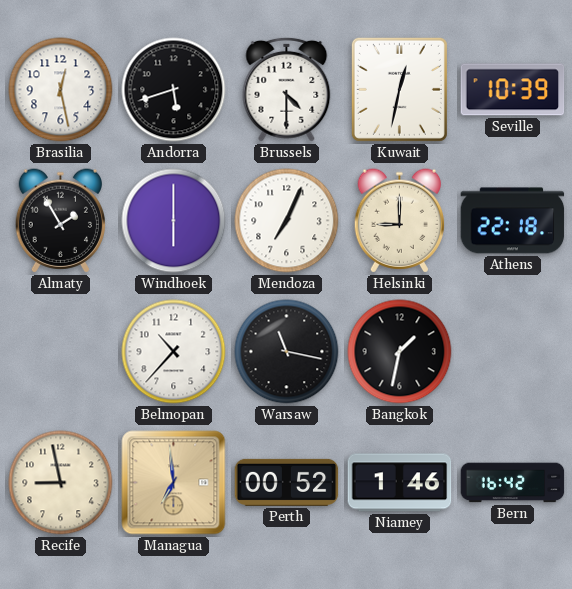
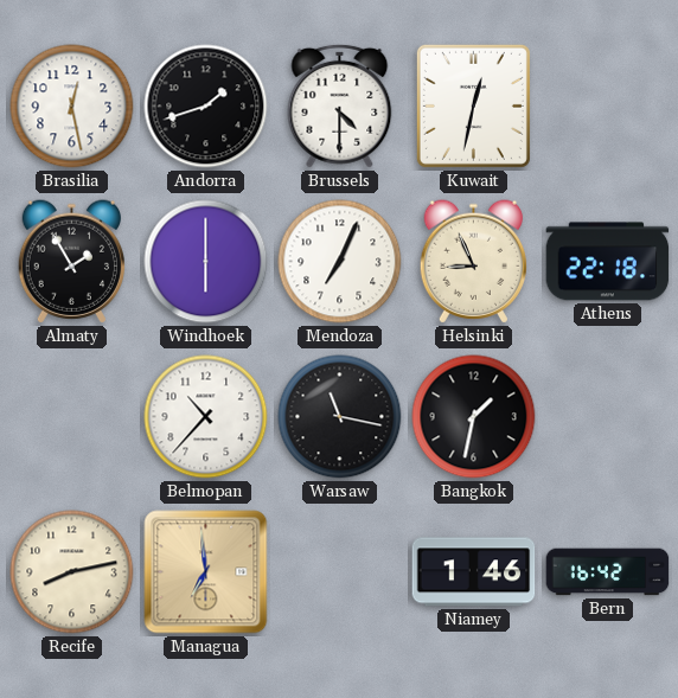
Andorra: 5:42 -> 1:42
Seville: 10:39 -> none
Helsinki: 9:00 -> 8:56
Recife: 8:58 -> 8:13
Perth: 00:52 -> none
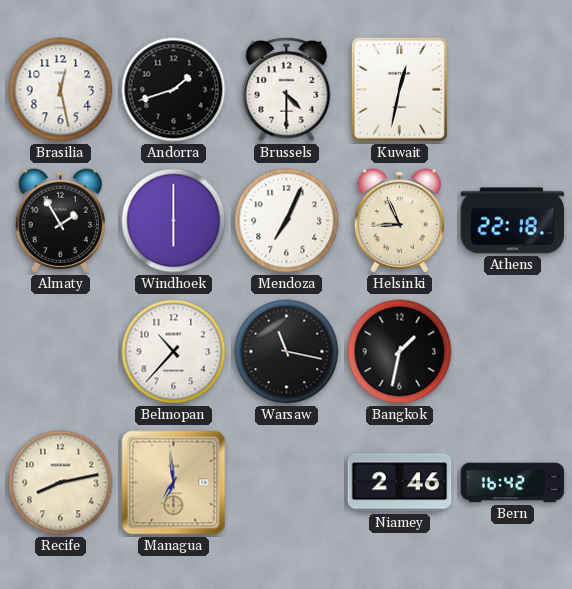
Niamey: 1:46 -> 2:46
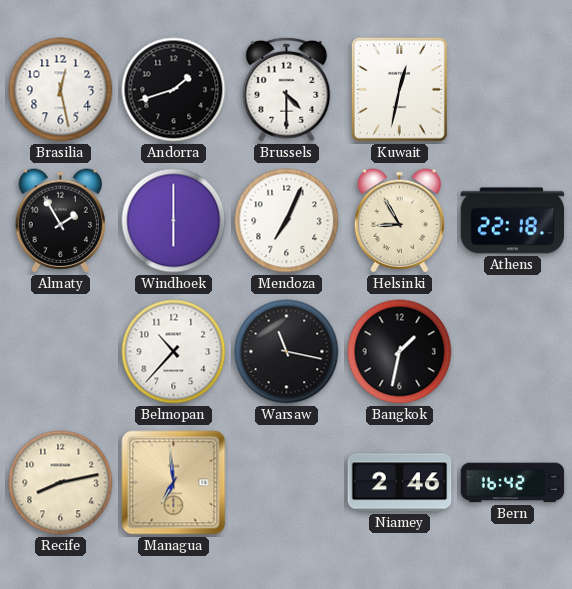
Helsinki: 8:56 -> 8:55
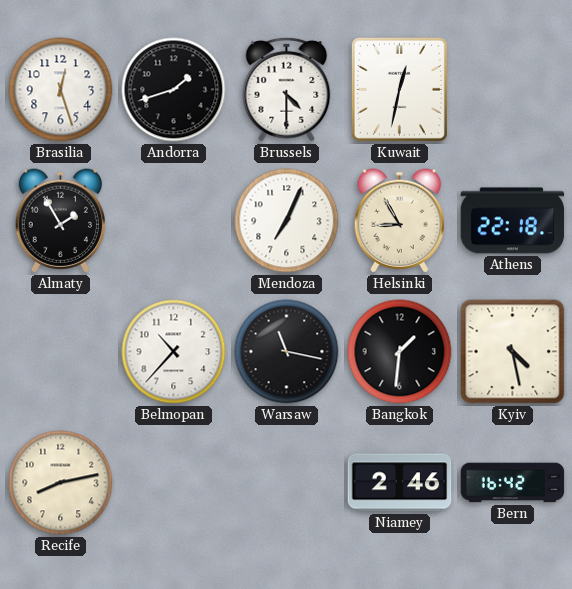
Brasilia: 12:28 -> 12:27
Windhoek: 6:00 -> none
Bangkok: 1:32 -> 1:31
Kyiv: none -> 4:28
Managua: 6:59 -> none
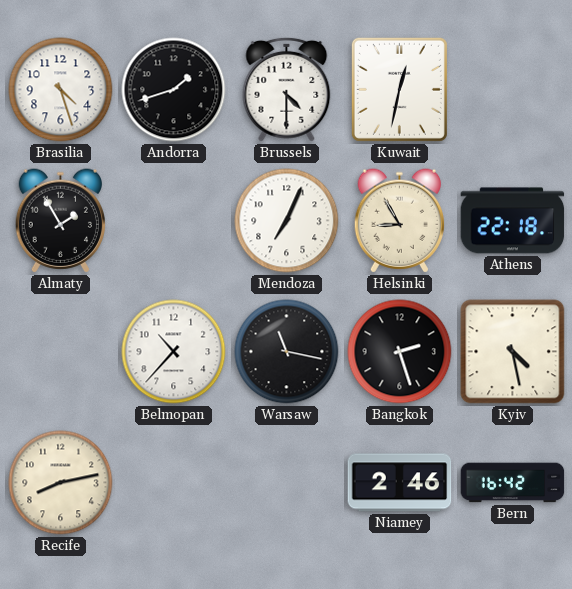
Brasilia: 12:27 -> 4:27
Bangkok: 1:31 -> 2:27
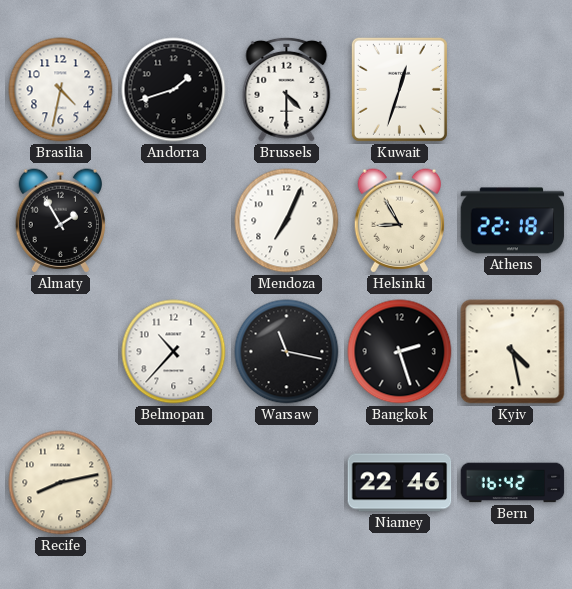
Brasilia: 4:27 -> 4:32
Kuwait: 12:32 -> 12:33
Niamey: 2:46 -> 22:46
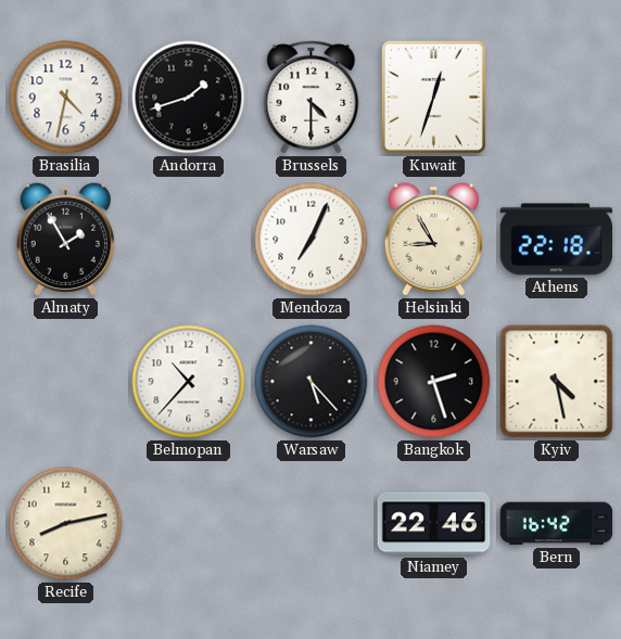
Warsaw: 11:17 -> 5:23
